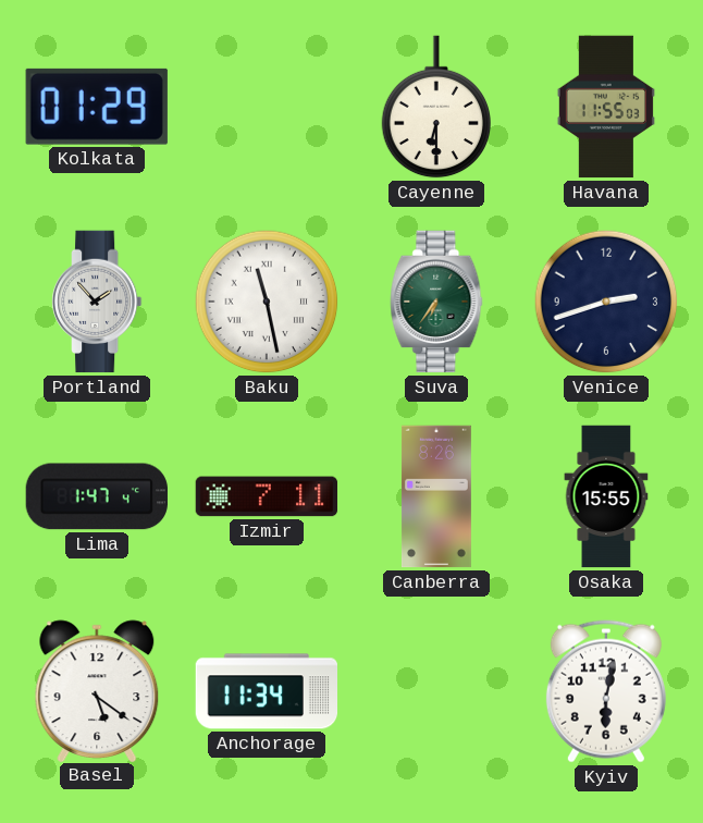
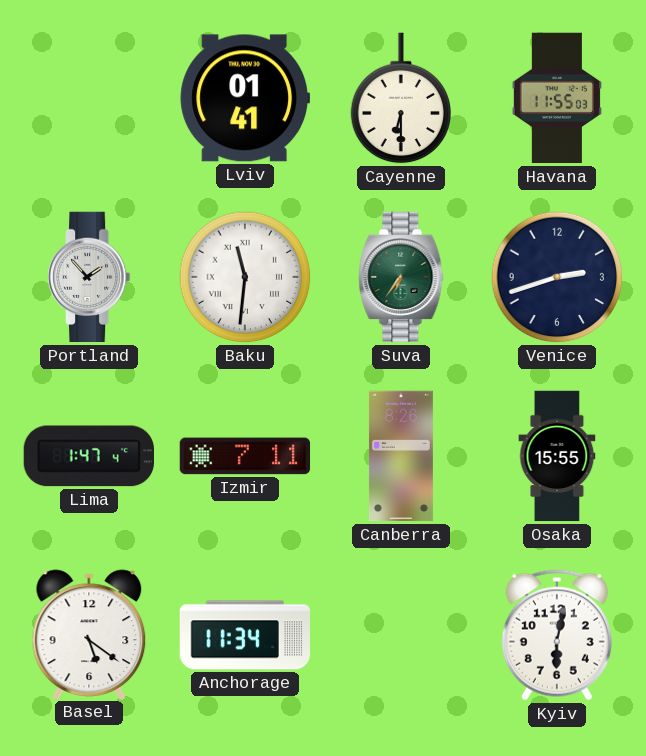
Kolkata: 01:29 -> none
Lviv: none -> 01:41
Baku: 11:28 -> 11:31
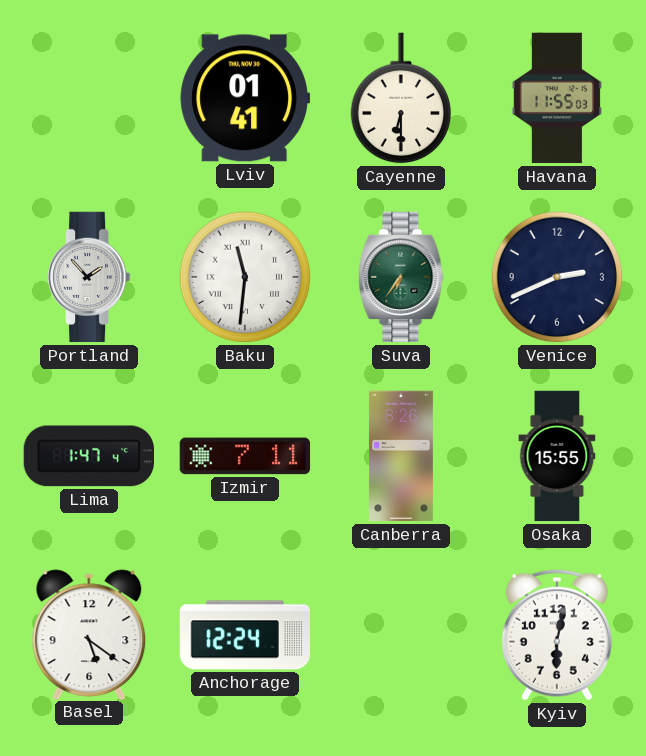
Venice: 2:42 -> 2:41
Anchorage: 11:34 -> 12:24
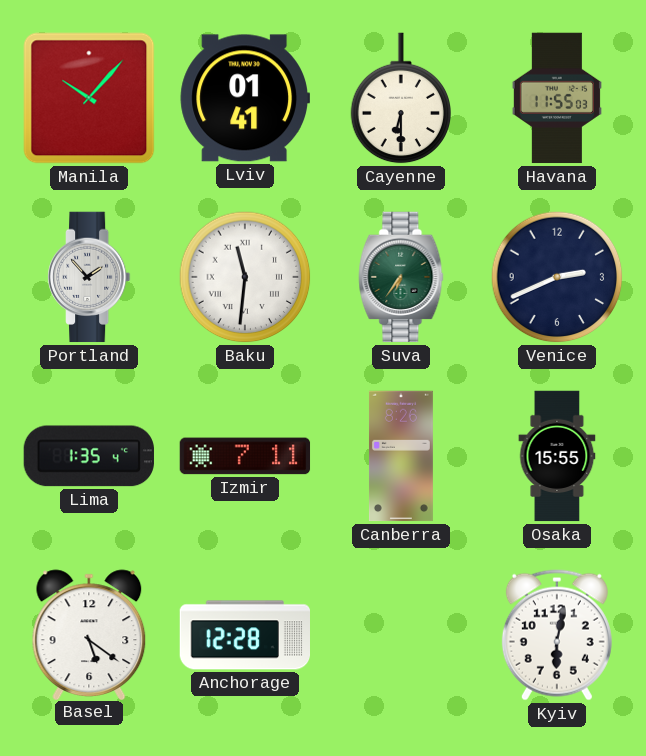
Manila: none -> 10:07
Lima: 1:47 -> 1:35
Anchorage: 12:24 -> 12:28
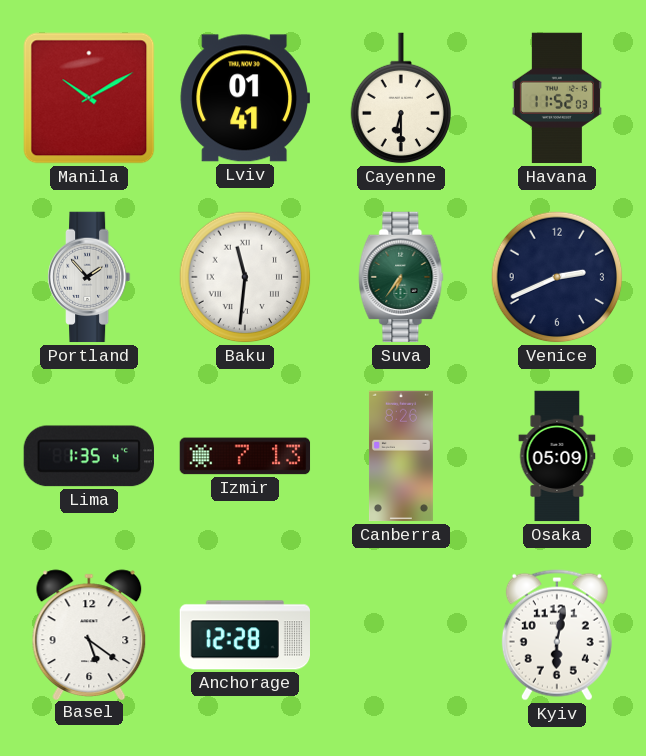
Manila: 10:07 -> 10:10
Havana: 11:55 -> 11:52
Izmir: 7:11 -> 7:13
Osaka: 15:55 -> 05:09
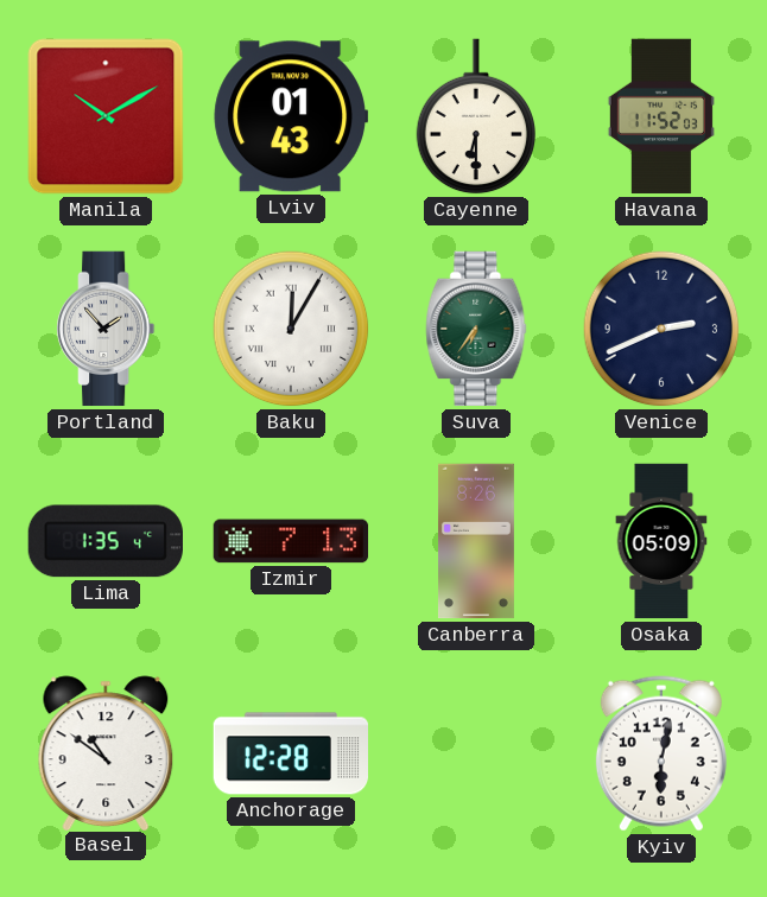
Lviv: 01:41 -> 01:43
Baku: 11:31 -> 12:05
Basel: 5:21 -> 10:51
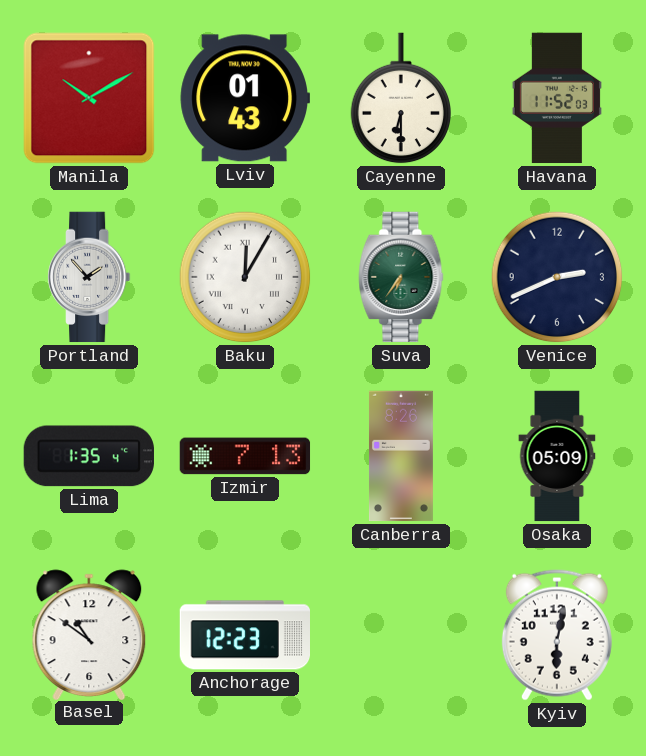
Anchorage: 12:28 -> 12:23
